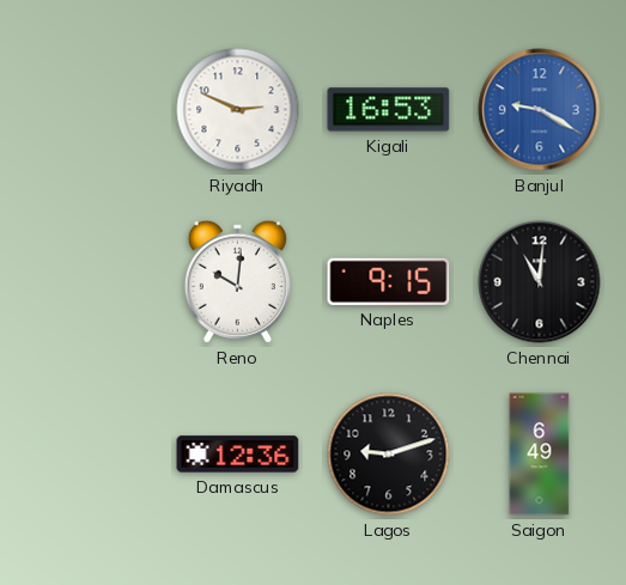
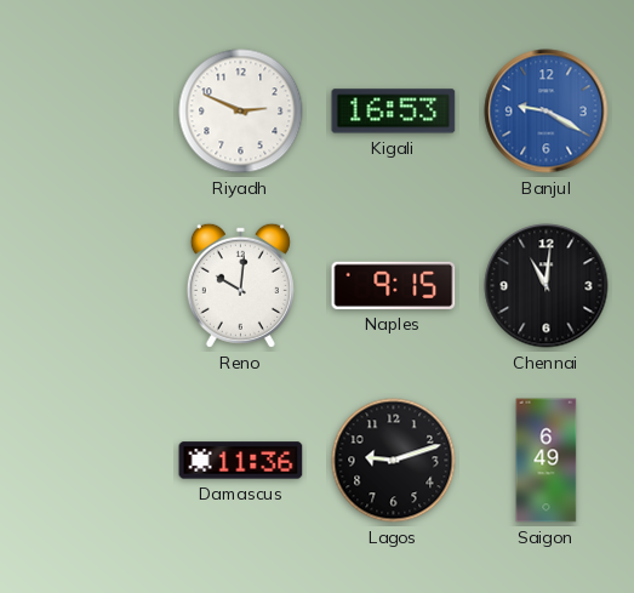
Damascus: 12:36 -> 11:36
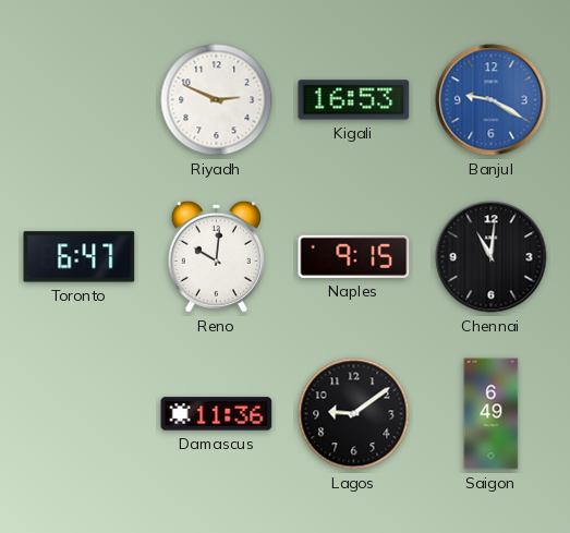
Toronto: none -> 6:47
Lagos: 9:12 -> 9:09
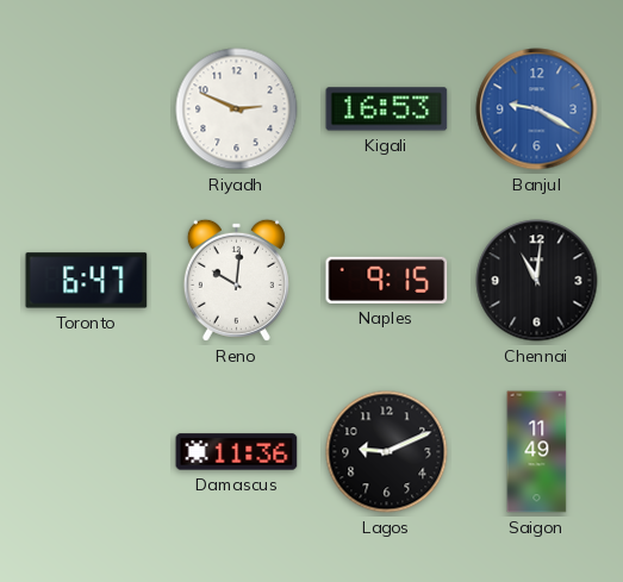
Lagos: 9:09 -> 9:11
Saigon: 6:49 -> 11:49
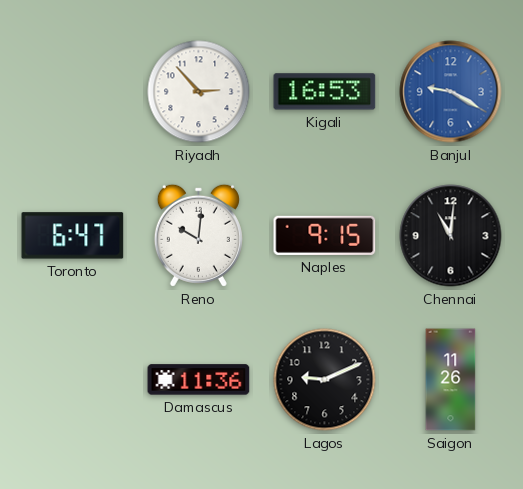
Riyadh: 2:49 -> 2:53
Saigon: 11:49 -> 11:26
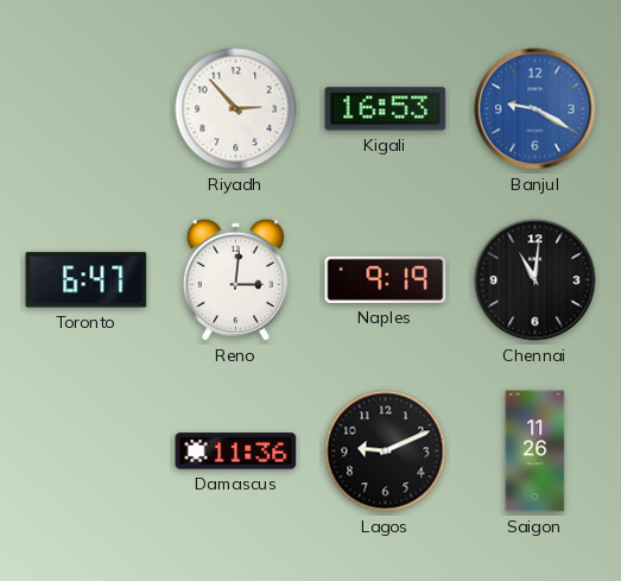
Reno: 10:01 -> 3:01
Naples: 9:15 -> 9:19
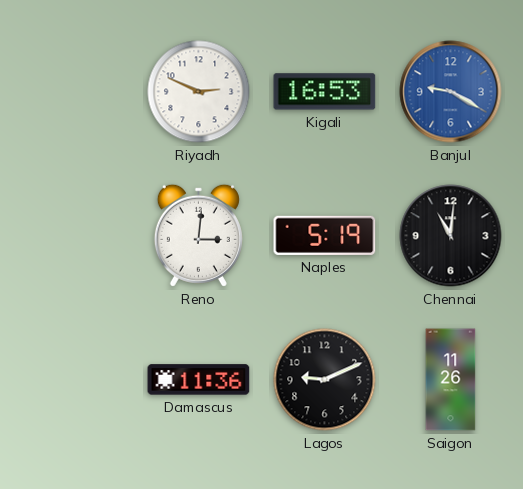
Riyadh: 2:53 -> 2:49
Toronto: 6:47 -> none
Naples: 9:19 -> 5:19
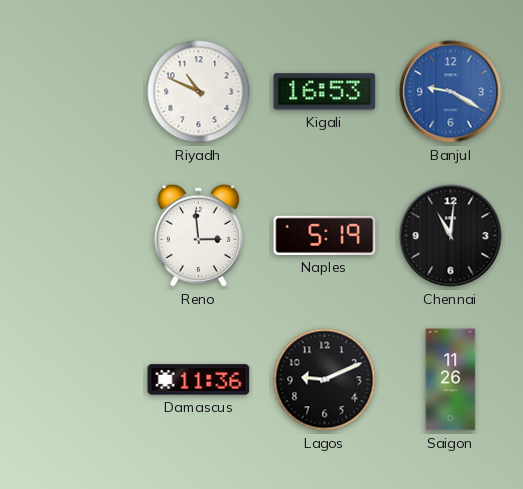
Riyadh: 2:49 -> 10:49
Reno: 3:01 -> 2:59
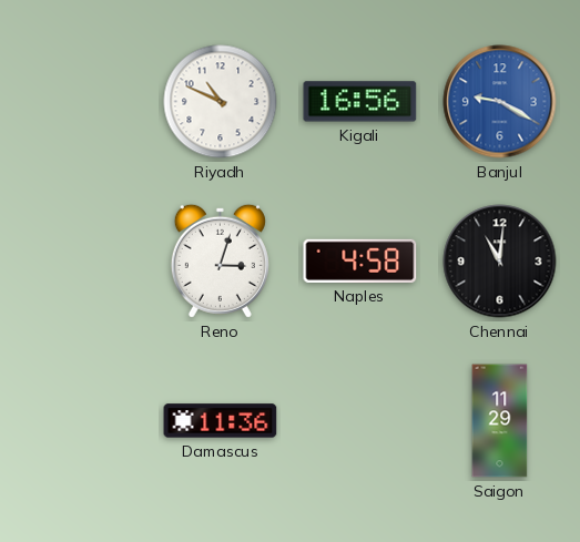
Kigali: 16:53 -> 16:56
Reno: 2:59 -> 3:03
Naples: 5:19 -> 4:58
Lagos: 9:11 -> none
Saigon: 11:26 -> 11:29
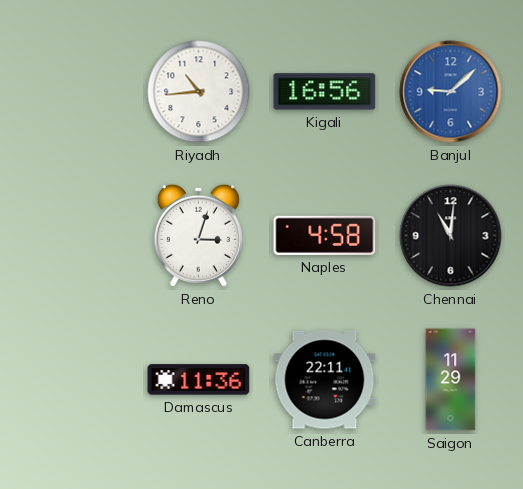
Riyadh: 10:49 -> 10:44
Banjul: 9:20 -> 9:08
Canberra: none -> 22:11
